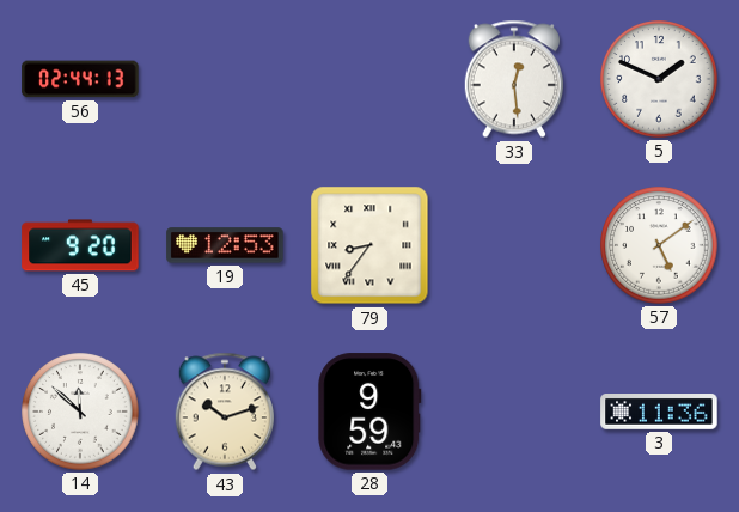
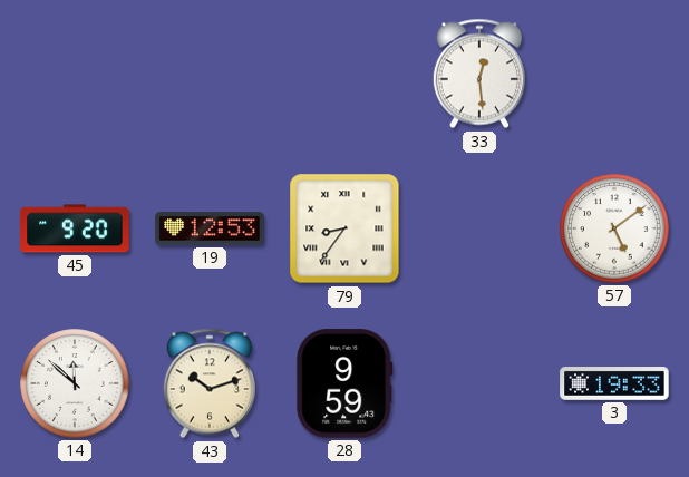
56: 02:44 -> none
5: 1:49 -> none
3: 11:36 -> 19:33
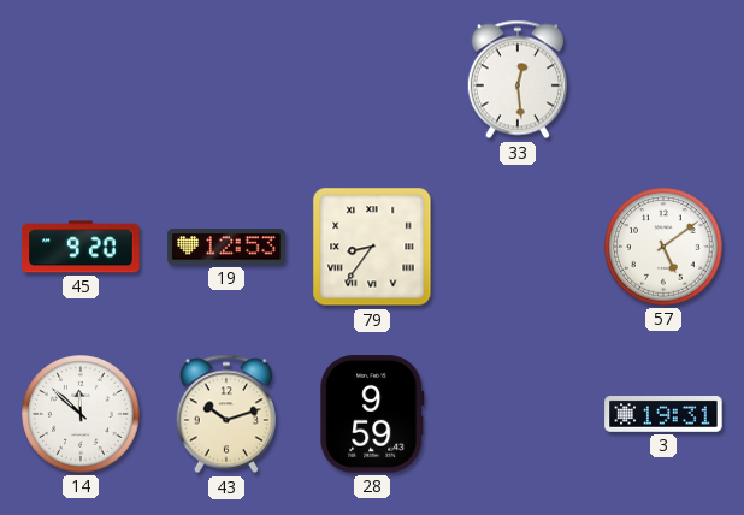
3: 19:33 -> 19:31
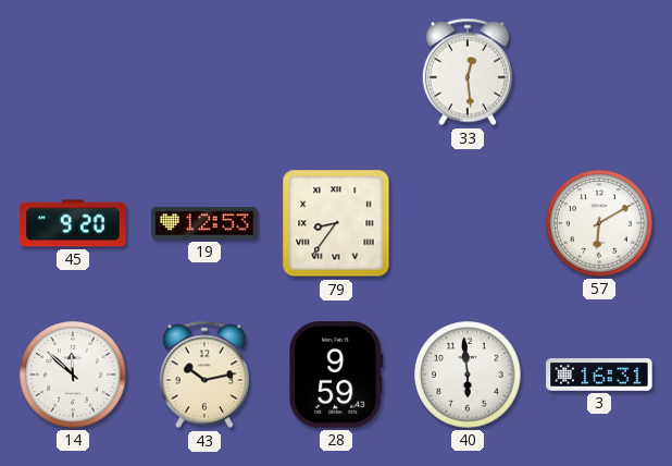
57: 5:09 -> 6:10
43: 10:12 -> 10:13
40: none -> 5:59
3: 19:31 -> 16:31
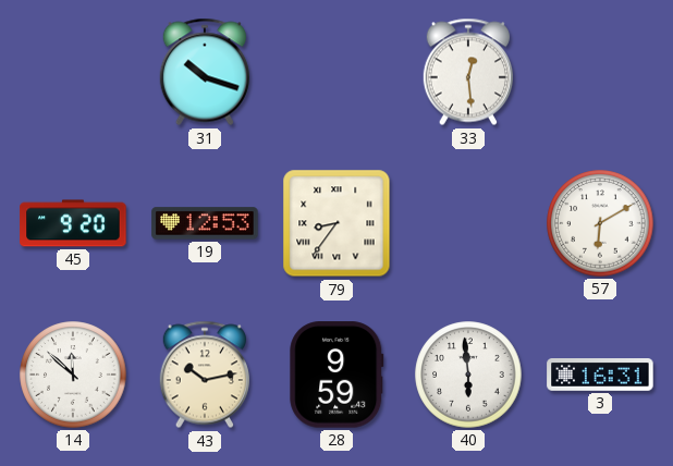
31: none -> 10:18
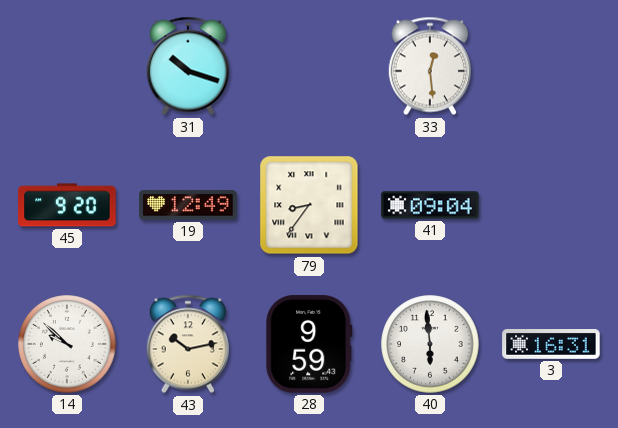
19: 12:53 -> 12:49
41: none -> 09:04
57: 6:10 -> none
14: 11:52 -> 9:52
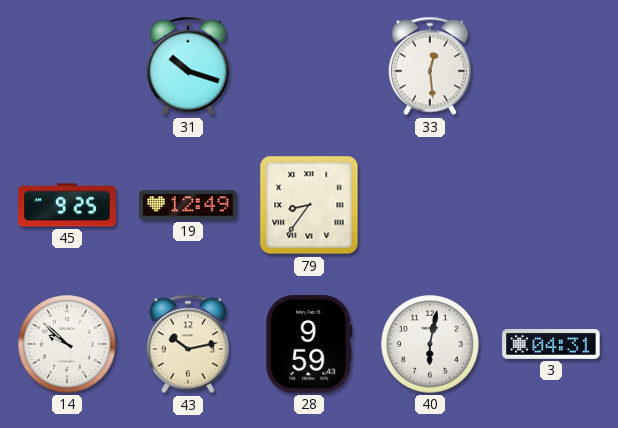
45: 9:20 -> 9:25
41: 09:04 -> none
40: 5:59 -> 6:02
3: 16:31 -> 04:31
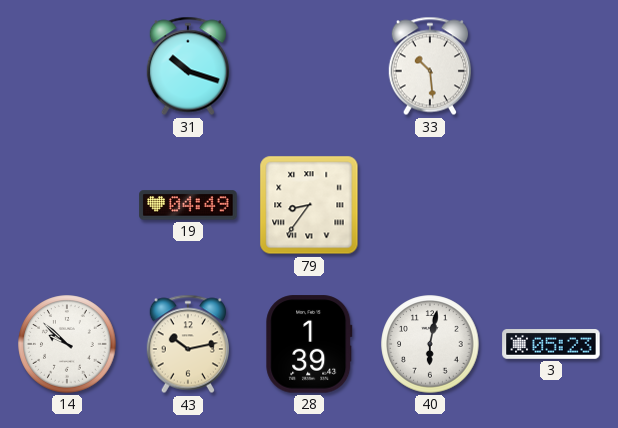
33: 12:29 -> 10:29
45: 9:25 -> none
19: 12:49 -> 04:49
28: 9:59 -> 1:39
3: 04:31 -> 05:23
